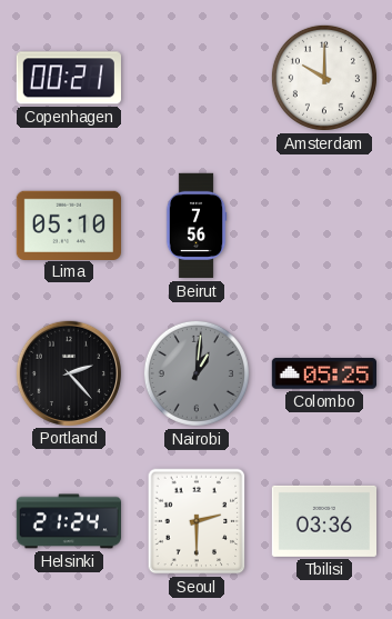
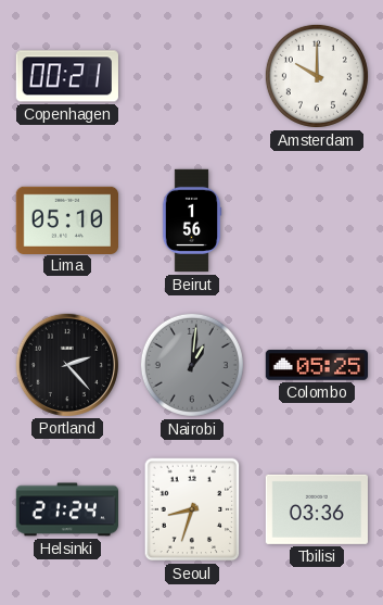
Beirut: 7:56 -> 1:56
Seoul: 2:30 -> 8:33
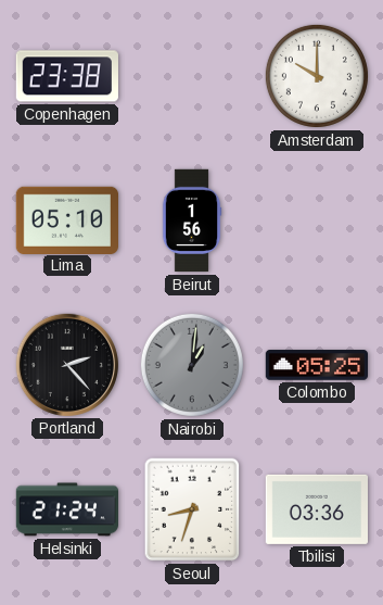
Copenhagen: 00:21 -> 23:38
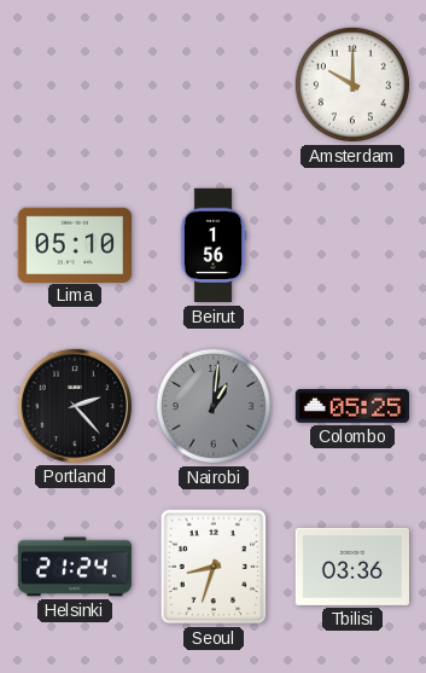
Copenhagen: 23:38 -> none
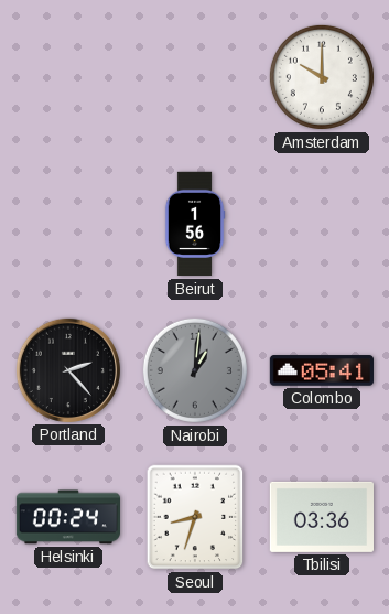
Lima: 05:10 -> none
Colombo: 05:25 -> 05:41
Helsinki: 21:24 -> 00:24
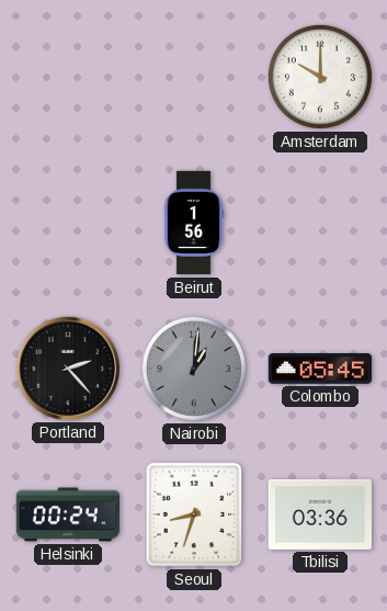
Colombo: 05:41 -> 05:45
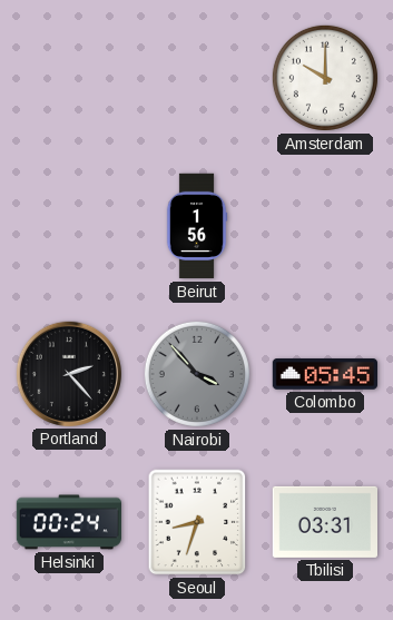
Nairobi: 1:01 -> 3:53
Tbilisi: 03:36 -> 03:31
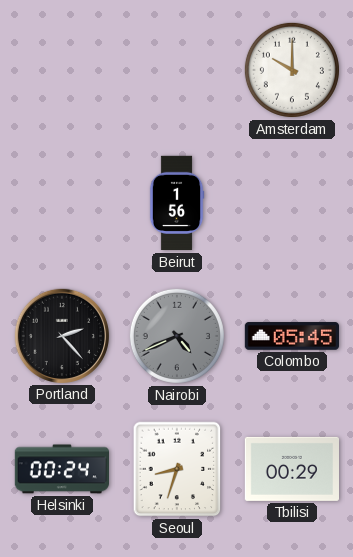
Nairobi: 3:53 -> 4:41
Tbilisi: 03:31 -> 00:29
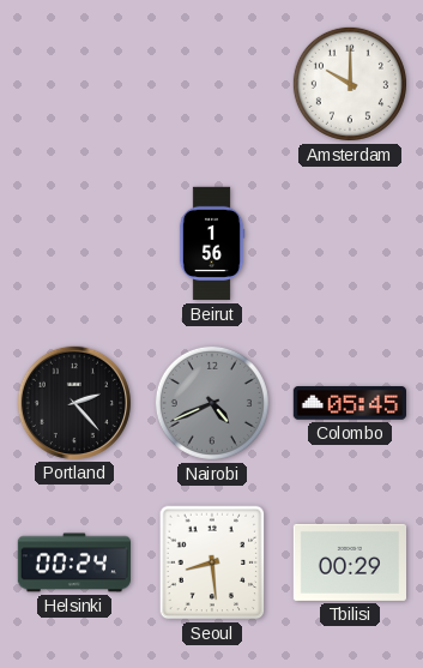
Seoul: 8:33 -> 8:29
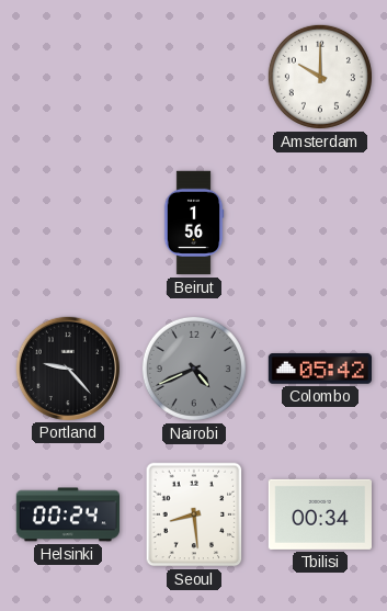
Portland: 2:23 -> 9:23
Colombo: 05:45 -> 05:42
Tbilisi: 00:29 -> 00:34
